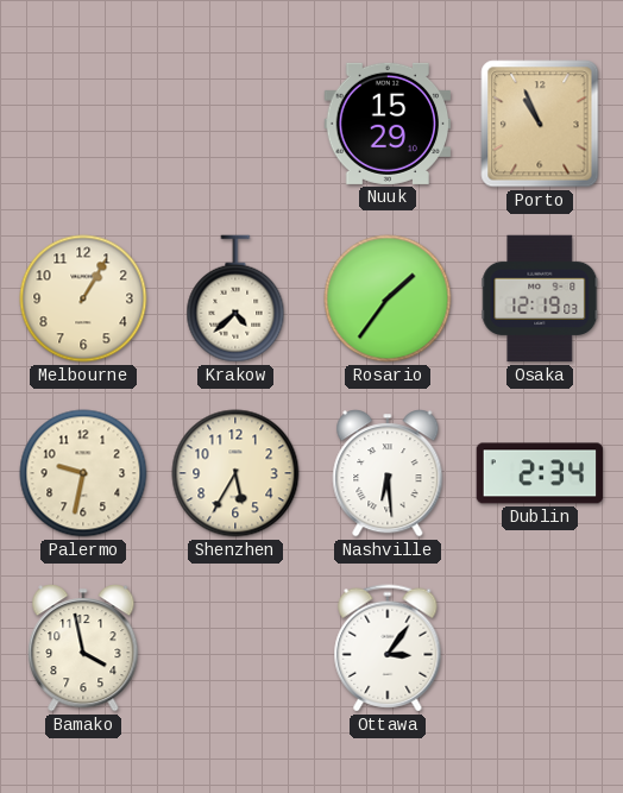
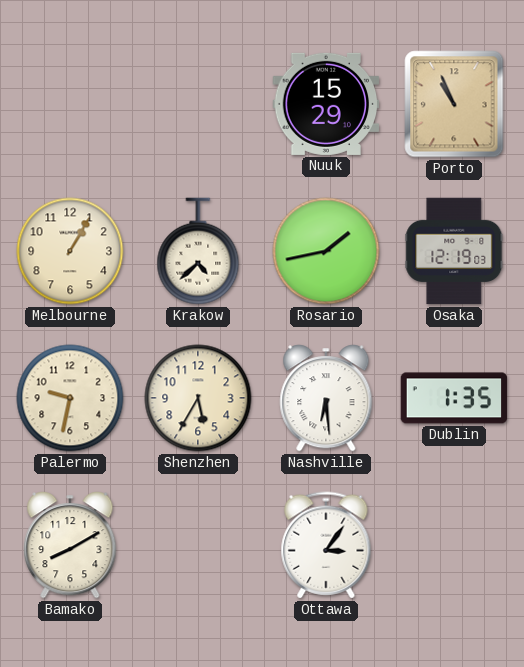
Rosario: 1:36 -> 1:43
Dublin: 2:34 -> 1:35
Bamako: 3:58 -> 8:10
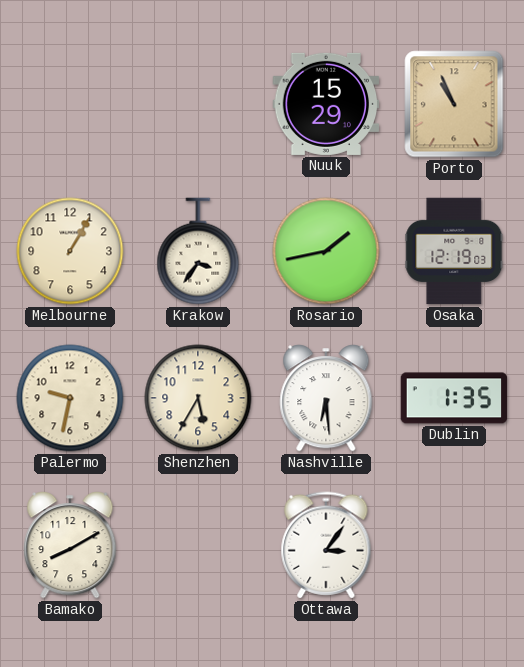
Krakow: 4:38 -> 3:36
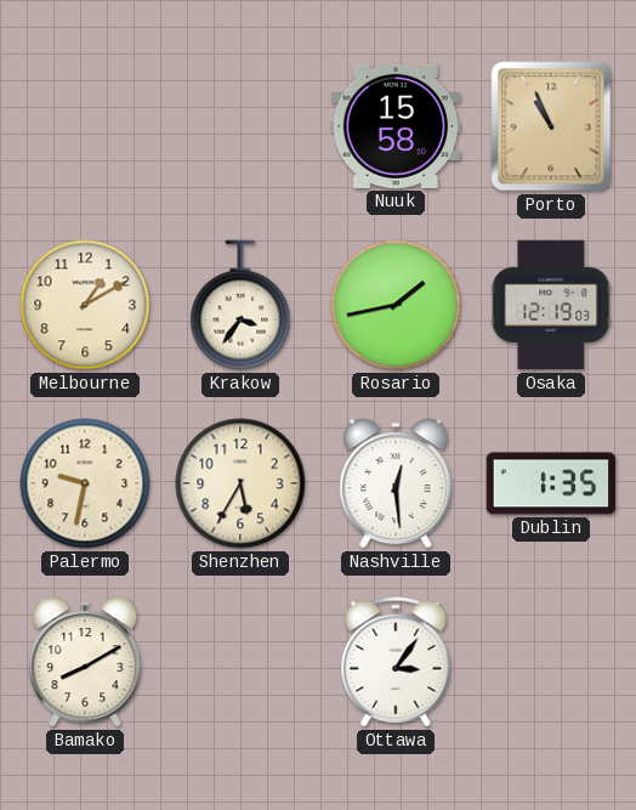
Nuuk: 15:29 -> 15:58
Melbourne: 1:05 -> 1:10
Nashville: 6:29 -> 12:29
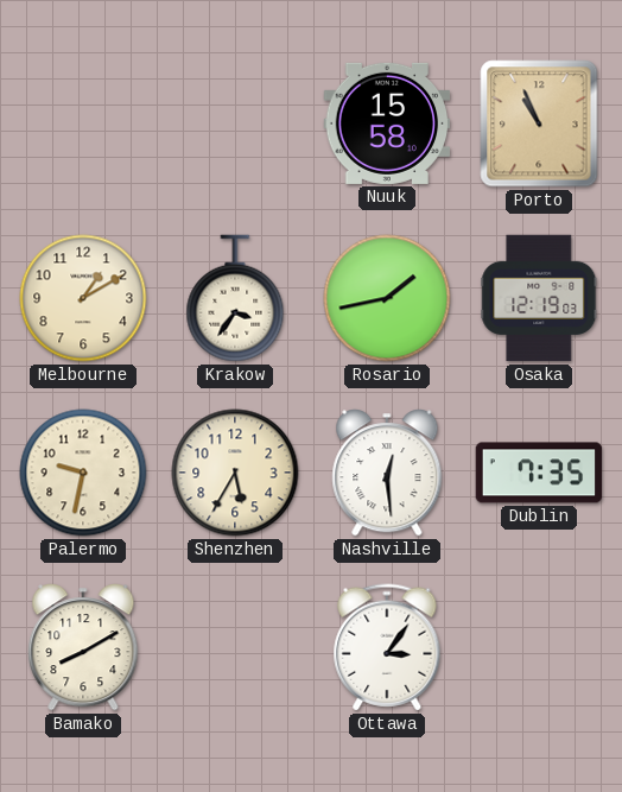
Dublin: 1:35 -> 7:35
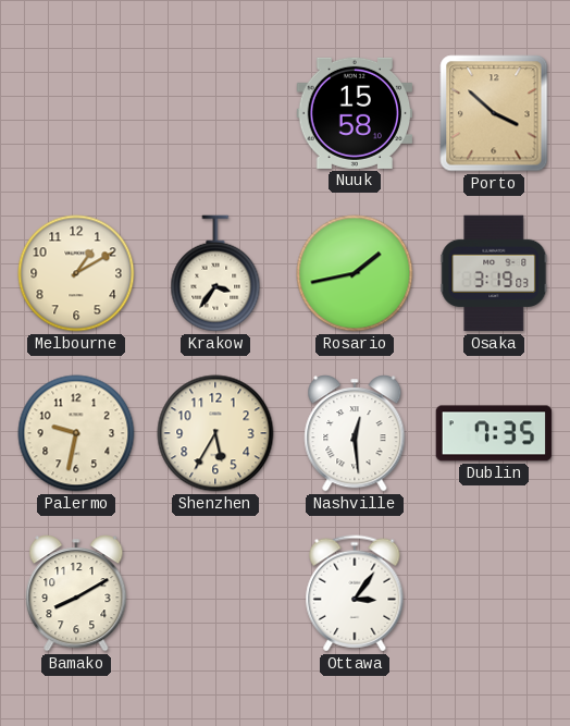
Porto: 10:56 -> 3:52
Osaka: 12:19 -> 3:19
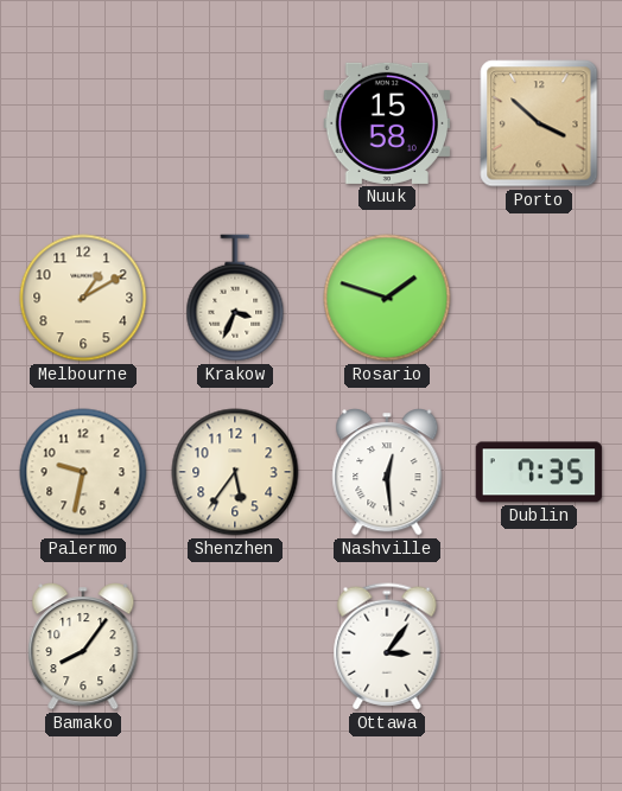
Krakow: 3:36 -> 3:34
Rosario: 1:43 -> 1:48
Osaka: 3:19 -> none
Shenzhen: 5:35 -> 5:36
Bamako: 8:10 -> 8:06
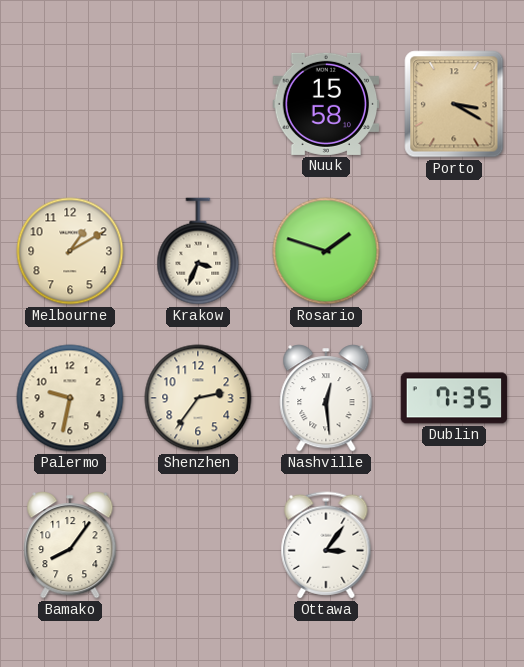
Porto: 3:52 -> 3:20
Shenzhen: 5:36 -> 2:36
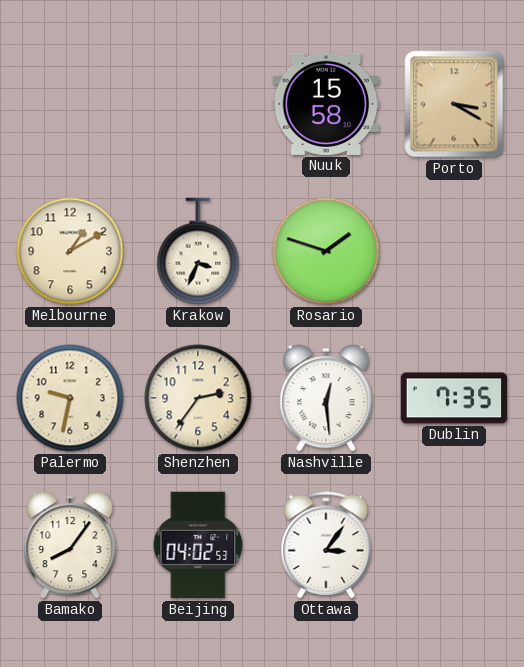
Beijing: none -> 04:02
